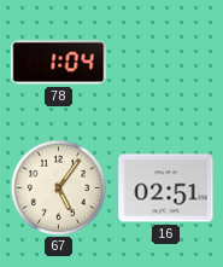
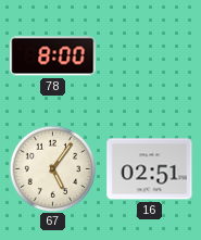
78: 1:04 -> 8:00
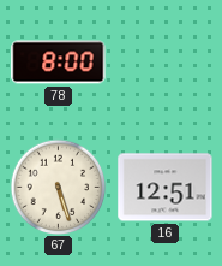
67: 5:06 -> 5:27
16: 02:51 -> 12:51
